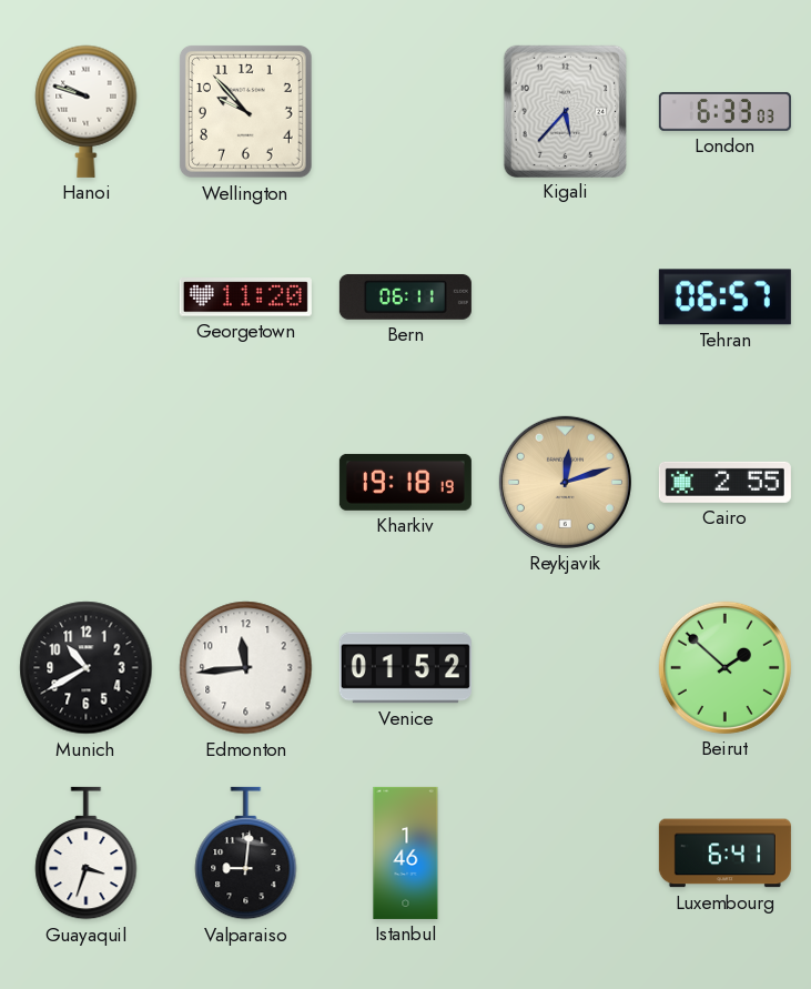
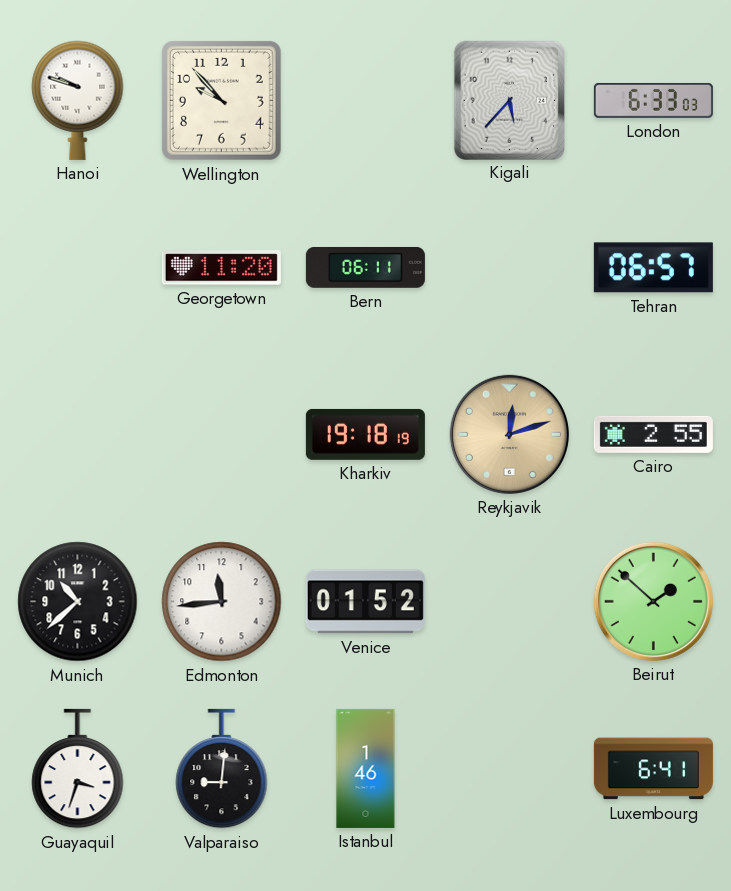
Munich: 10:40 -> 10:38
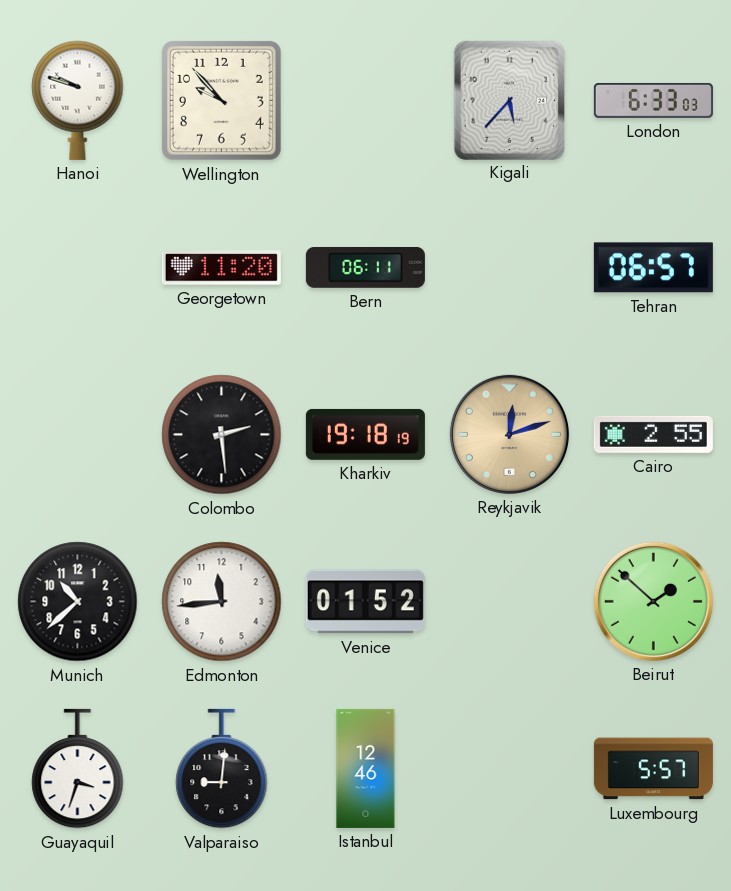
Colombo: none -> 2:29
Istanbul: 1:46 -> 12:46
Luxembourg: 6:41 -> 5:57
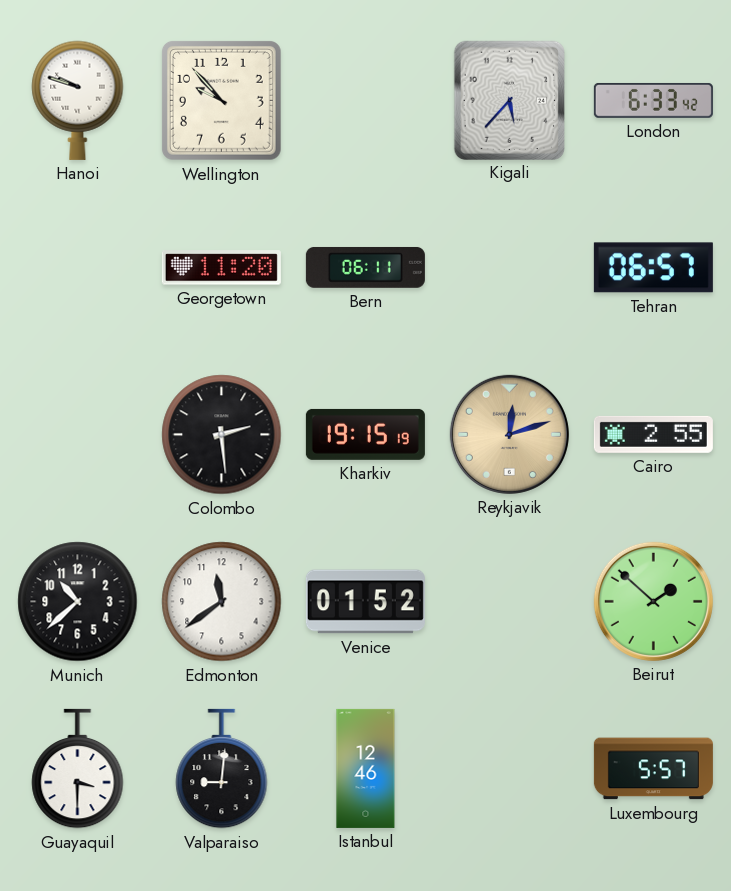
London: 6:33:03 -> 6:33:42
Kharkiv: 19:18 -> 19:15
Edmonton: 11:44 -> 11:39
Guayaquil: 3:33 -> 3:30
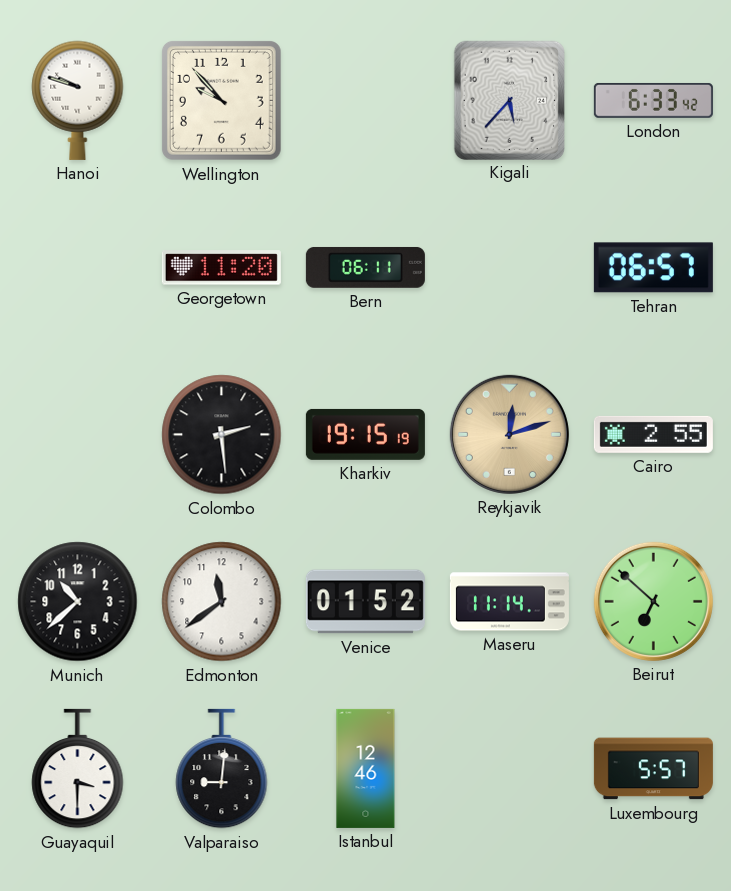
Maseru: none -> 11:14
Beirut: 1:52 -> 6:52
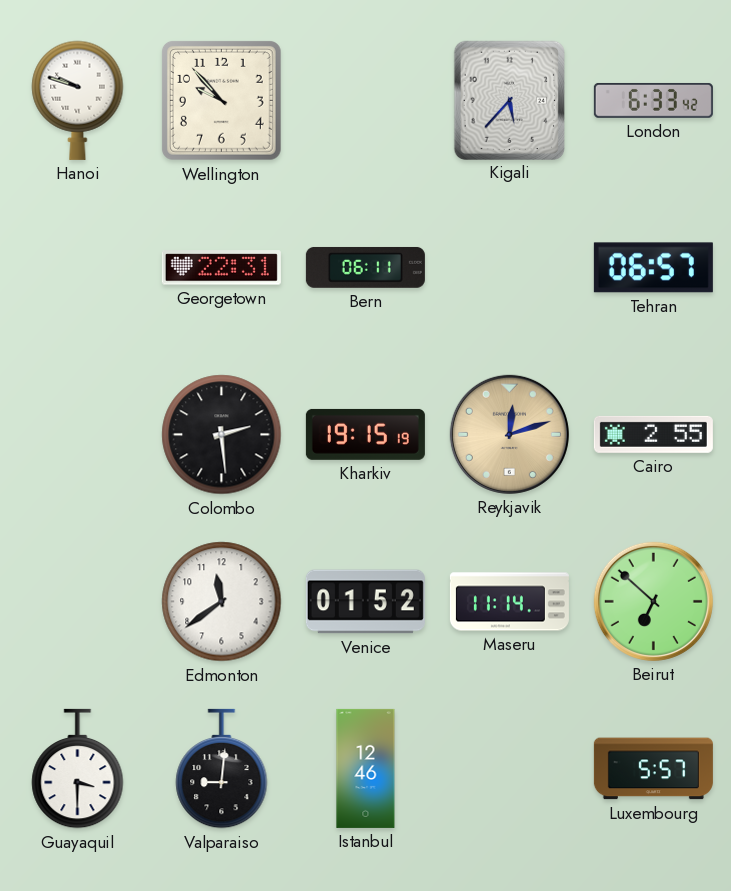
Georgetown: 11:20 -> 22:31
Munich: 10:38 -> none
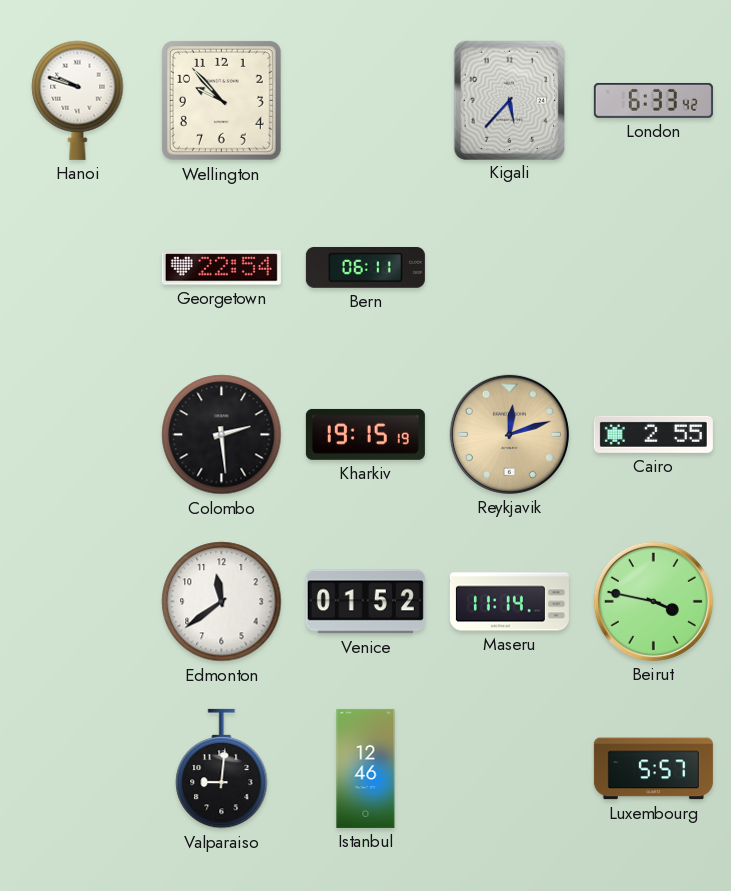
Georgetown: 22:31 -> 22:54
Tehran: 06:57 -> none
Beirut: 6:52 -> 3:47
Guayaquil: 3:30 -> none
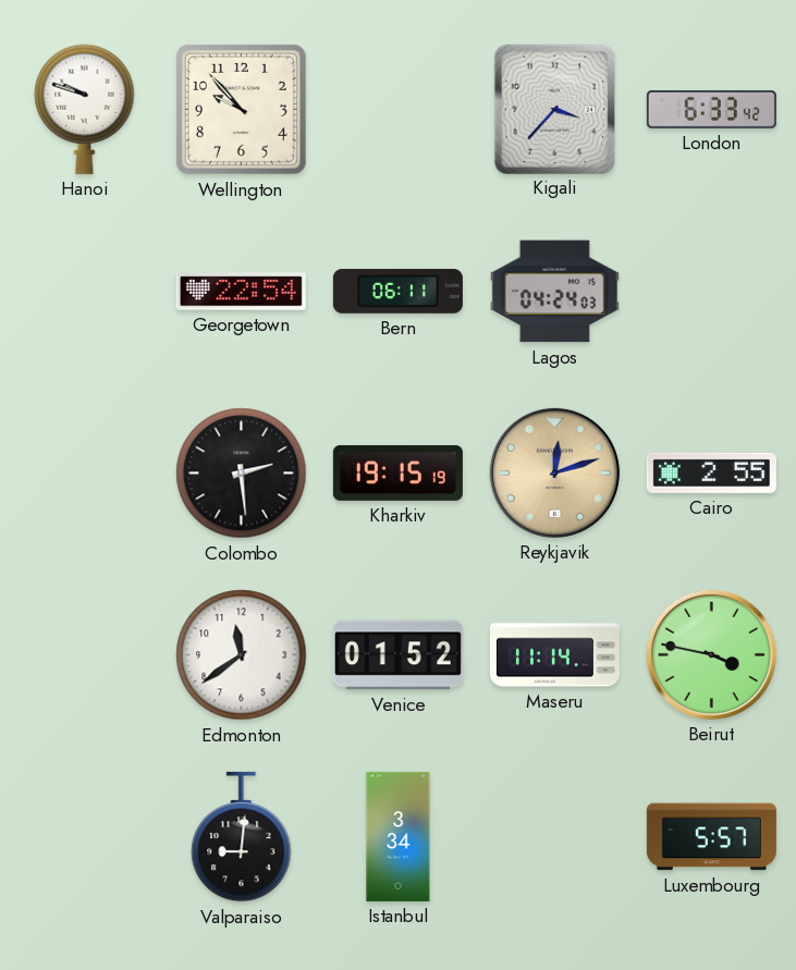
Kigali: 5:37 -> 3:37
Lagos: none -> 04:24
Istanbul: 12:46 -> 3:34
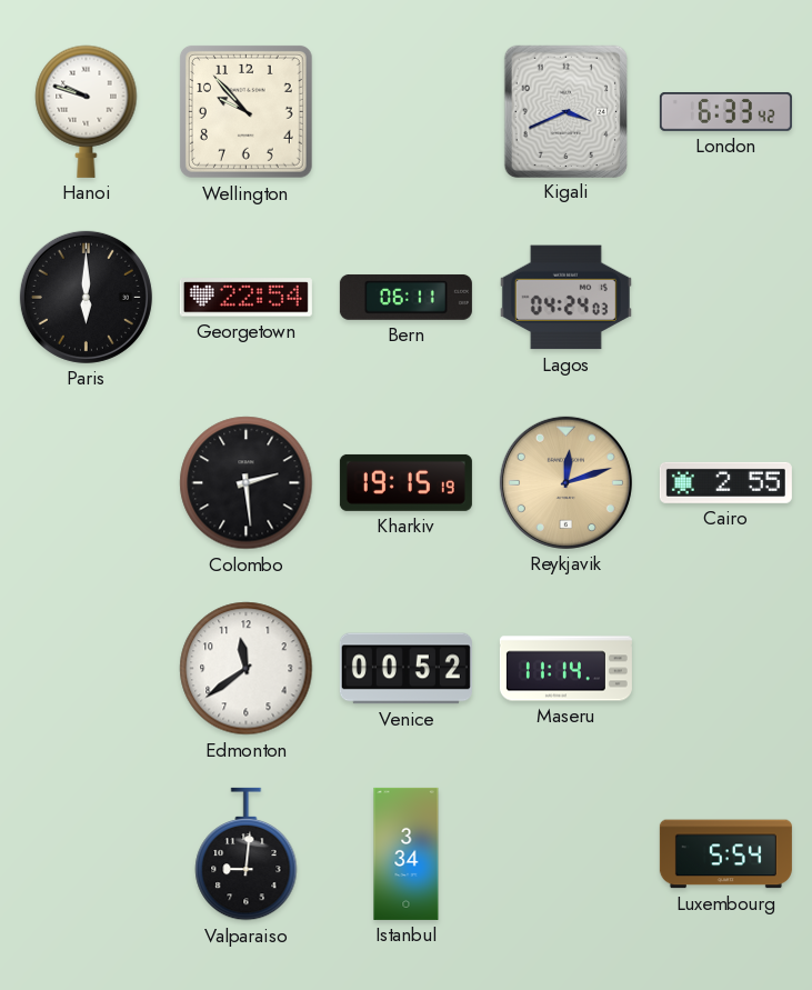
Kigali: 3:37 -> 3:41
Paris: none -> 6:00
Venice: 01:52 -> 00:52
Beirut: 3:47 -> none
Luxembourg: 5:57 -> 5:54
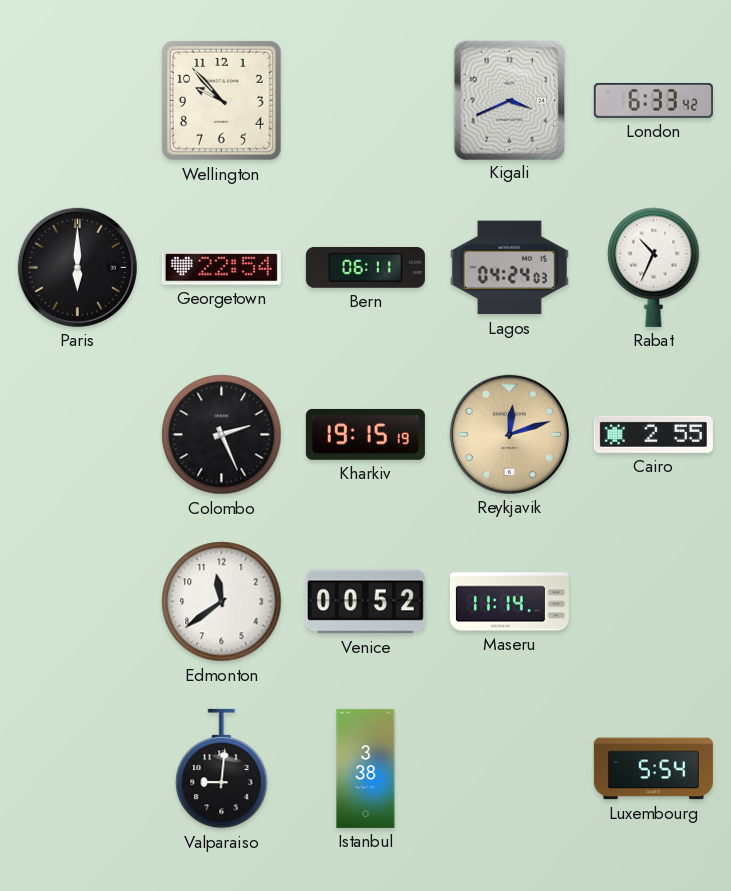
Hanoi: 9:48 -> none
Rabat: none -> 10:34
Colombo: 2:29 -> 2:26
Istanbul: 3:34 -> 3:38
